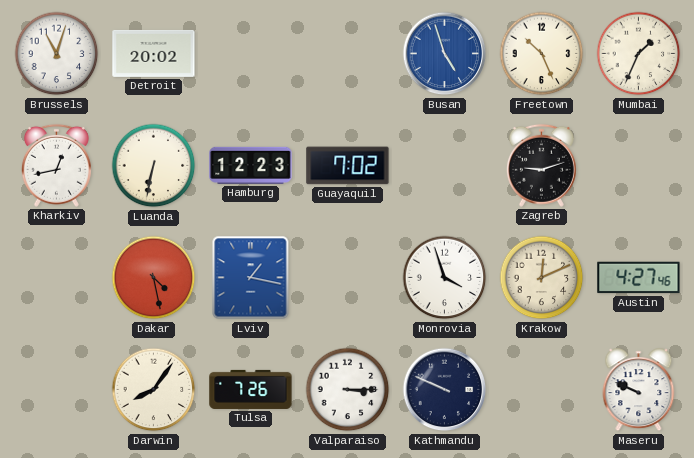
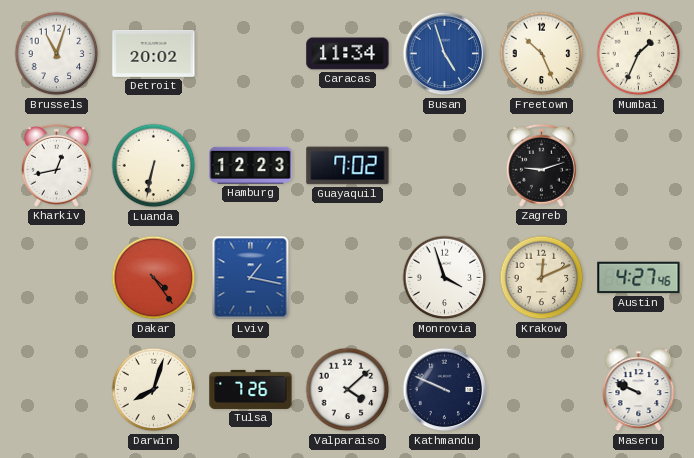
Caracas: none -> 11:34
Dakar: 4:28 -> 4:24
Darwin: 8:06 -> 8:03
Valparaiso: 3:15 -> 4:08
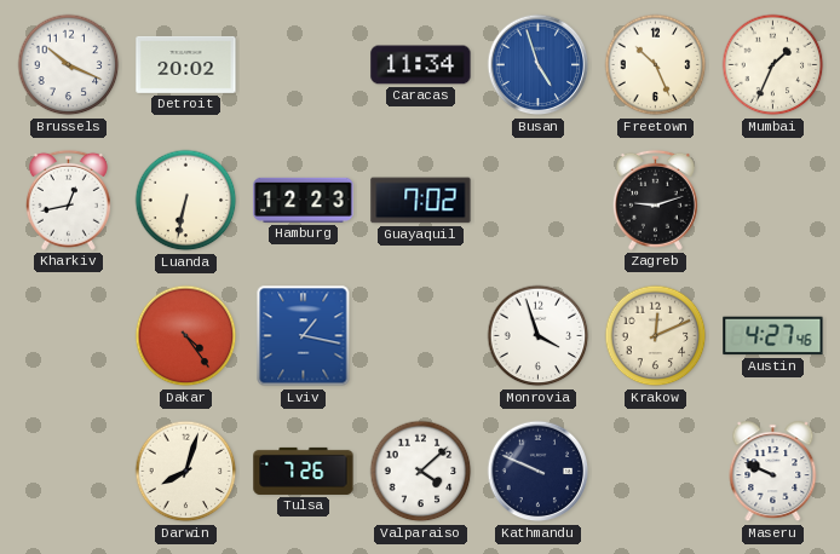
Brussels: 11:03 -> 10:19
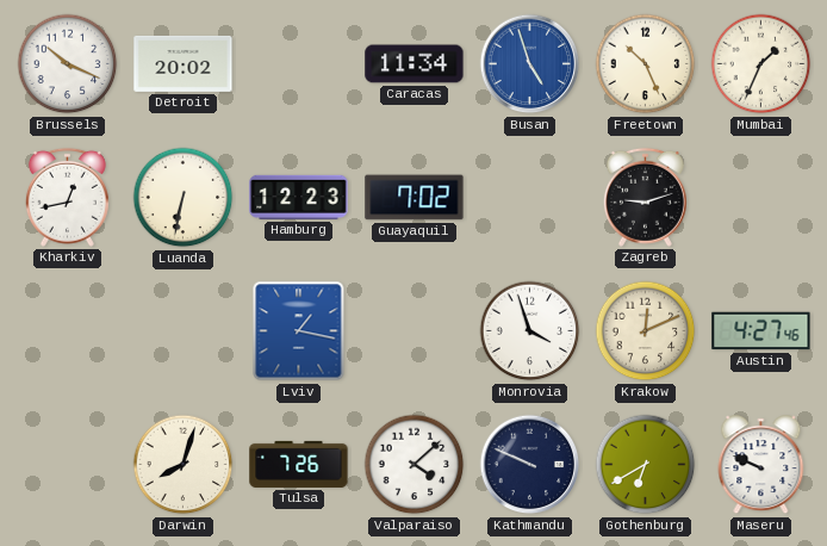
Dakar: 4:24 -> none
Gothenburg: none -> 6:40
